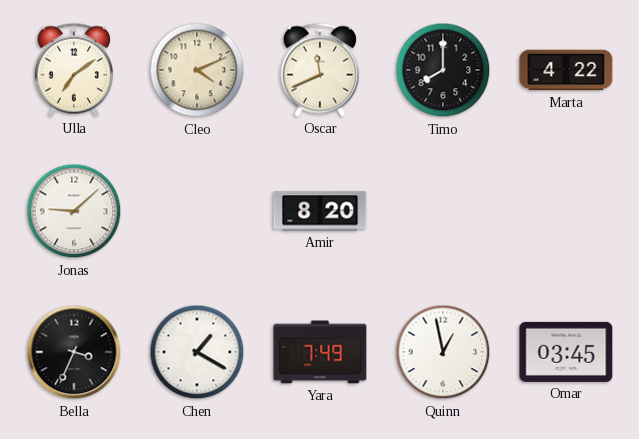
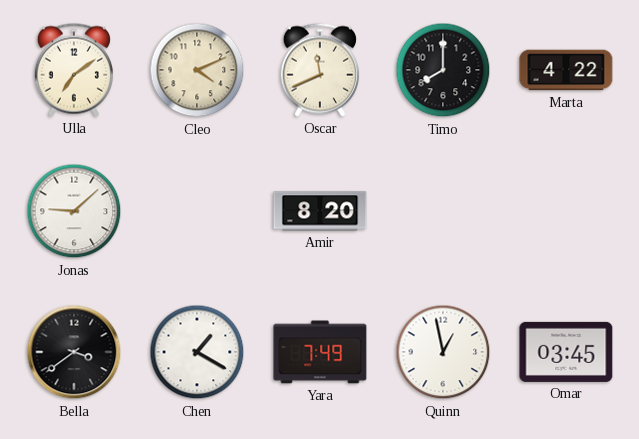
Bella: 3:34 -> 3:39
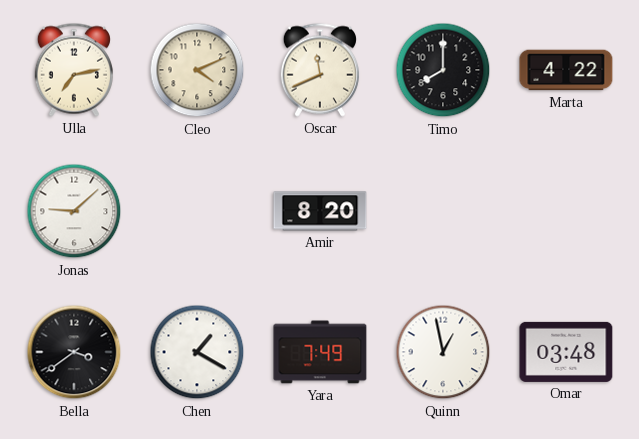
Ulla: 7:09 -> 7:13
Omar: 03:45 -> 03:48
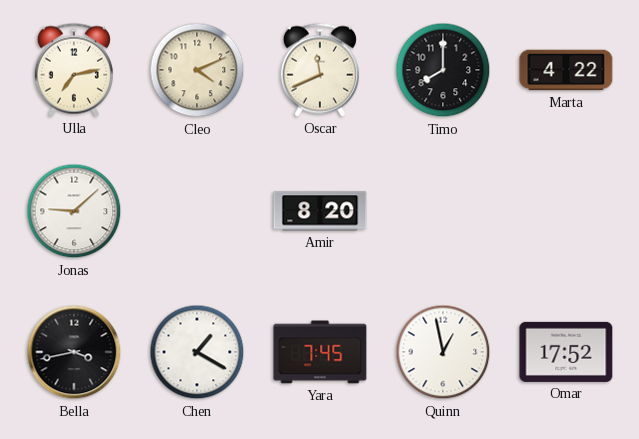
Bella: 3:39 -> 3:43
Yara: 7:49 -> 7:45
Omar: 03:48 -> 17:52
